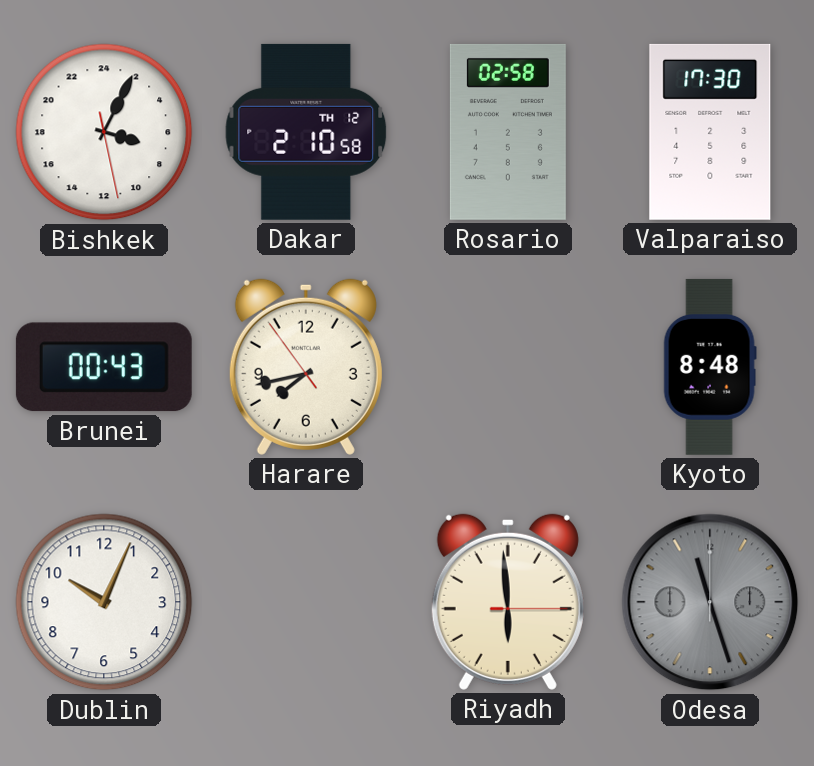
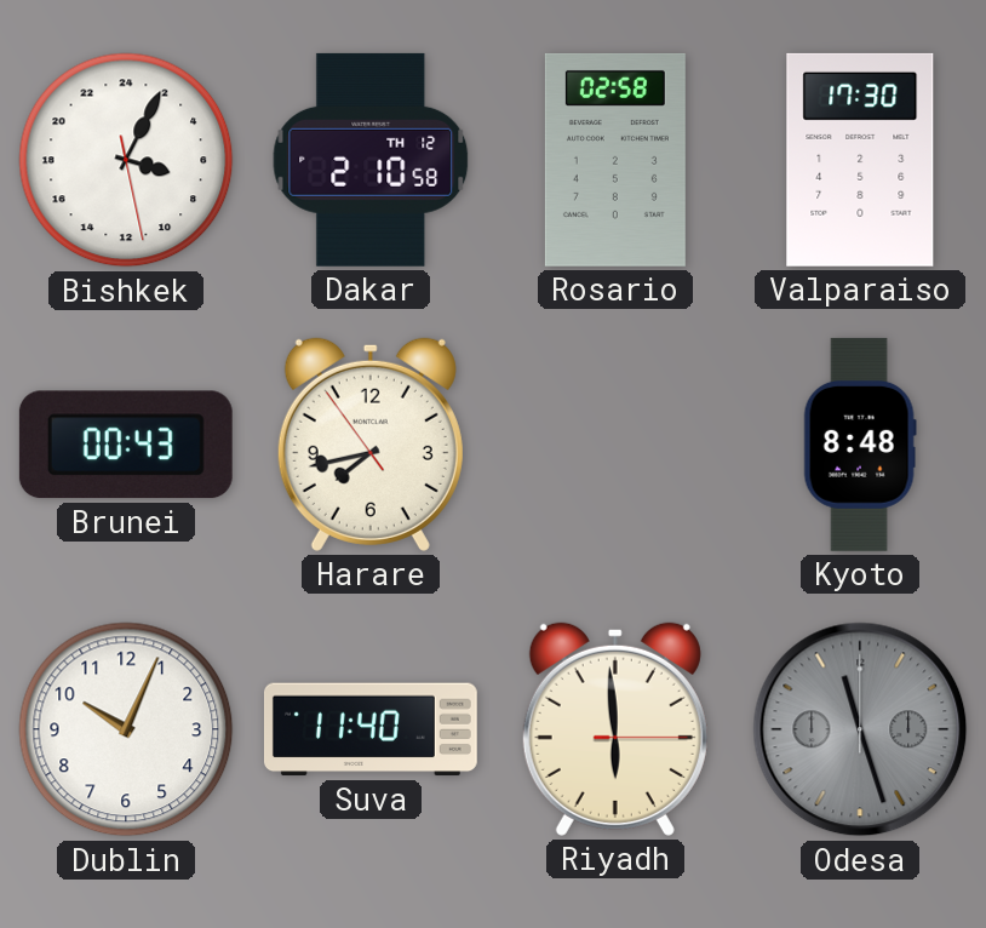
Suva: none -> 11:40
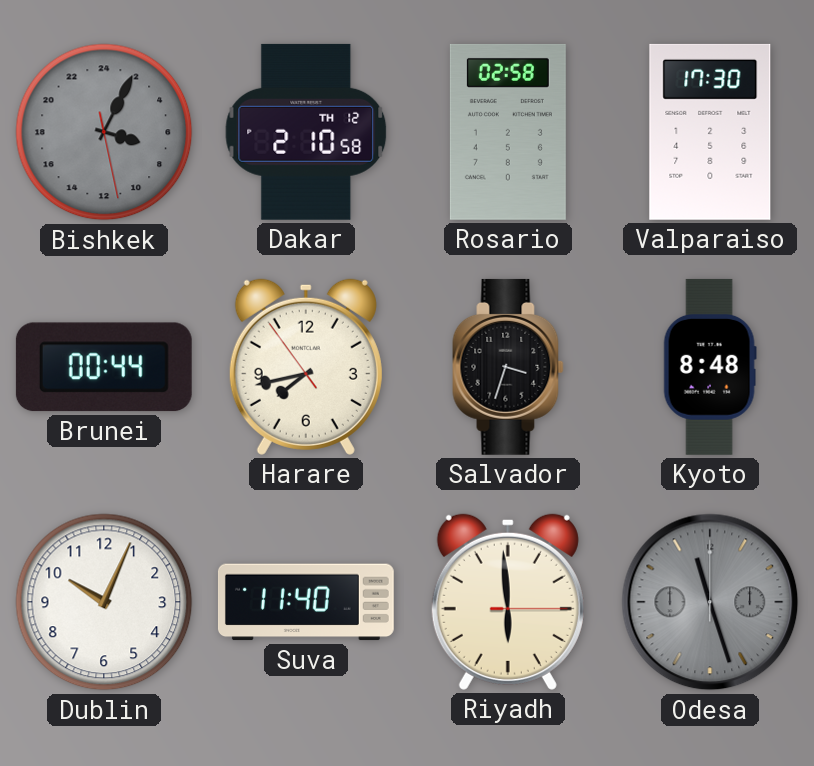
Bishkek dial: white -> grey
Brunei: 00:43 -> 00:44
Salvador: none -> 3:33
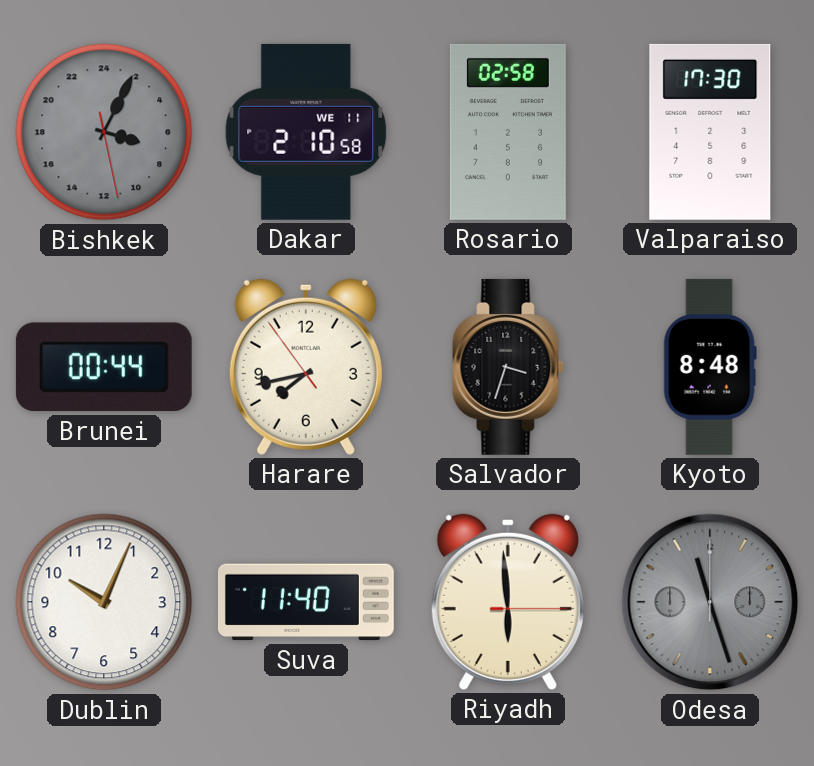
Dakar date: TH 12 -> WE 11
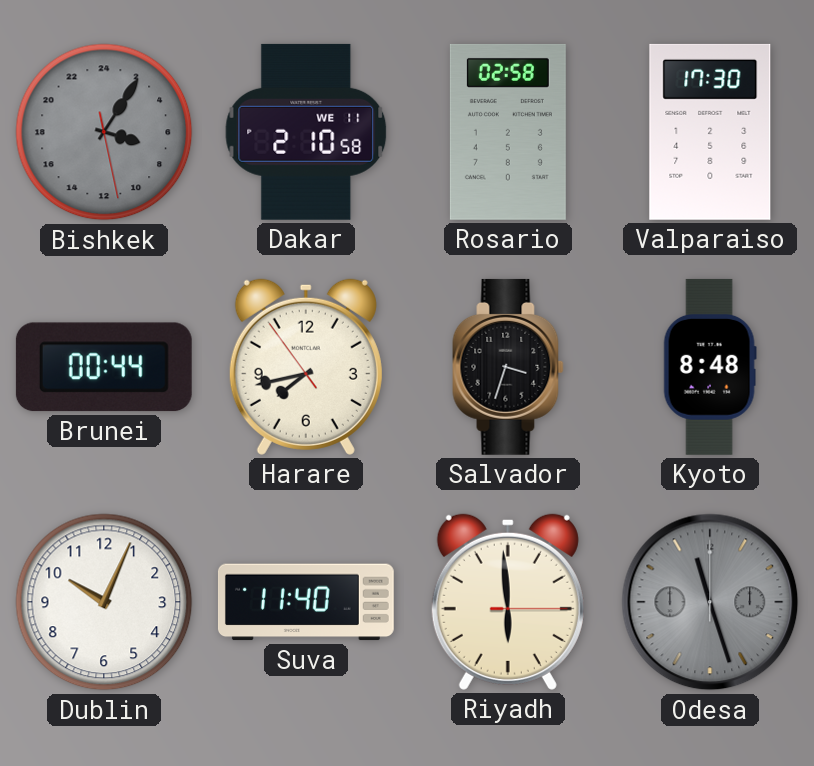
Bishkek: 7:04 -> 7:05
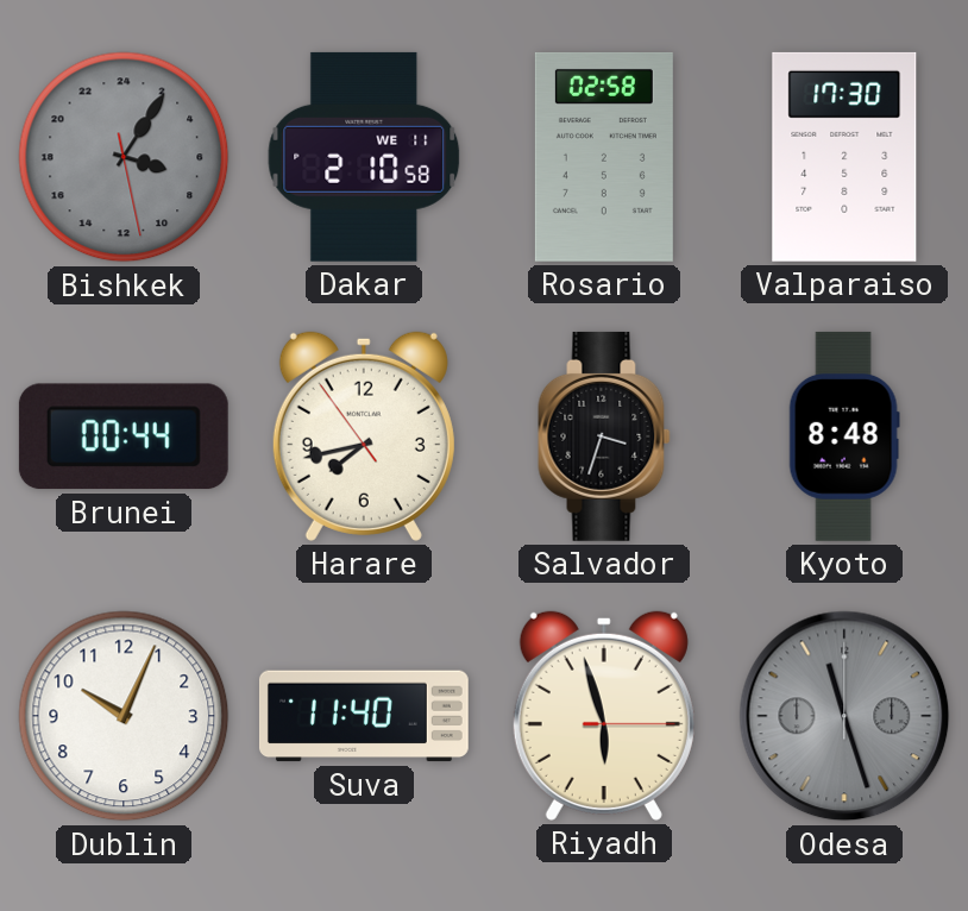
Riyadh: 5:59 -> 5:57
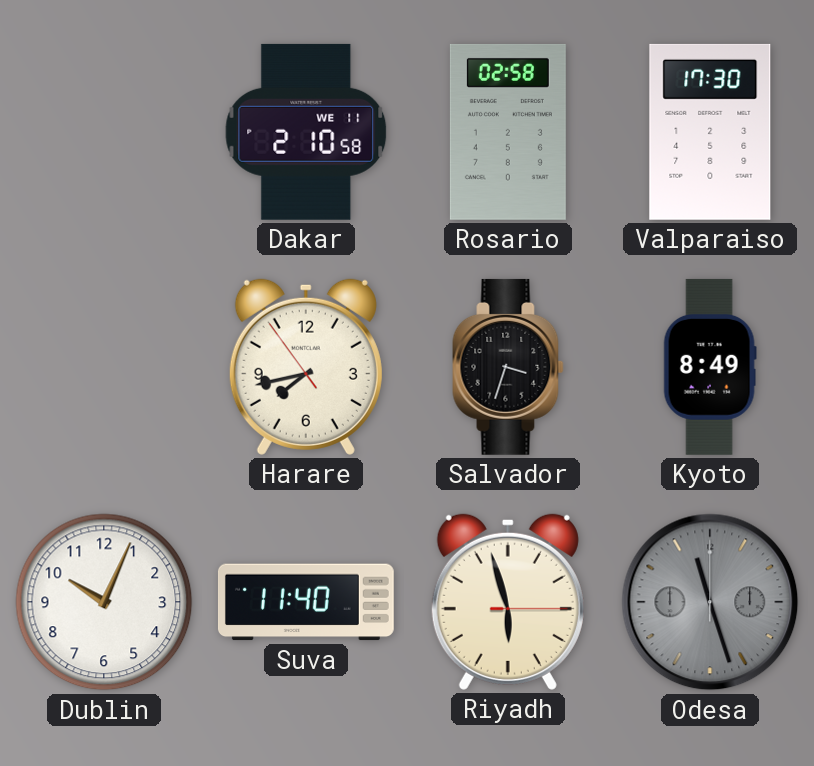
Bishkek: 7:05 -> none
Brunei: 00:44 -> none
Kyoto: 8:48 -> 8:49
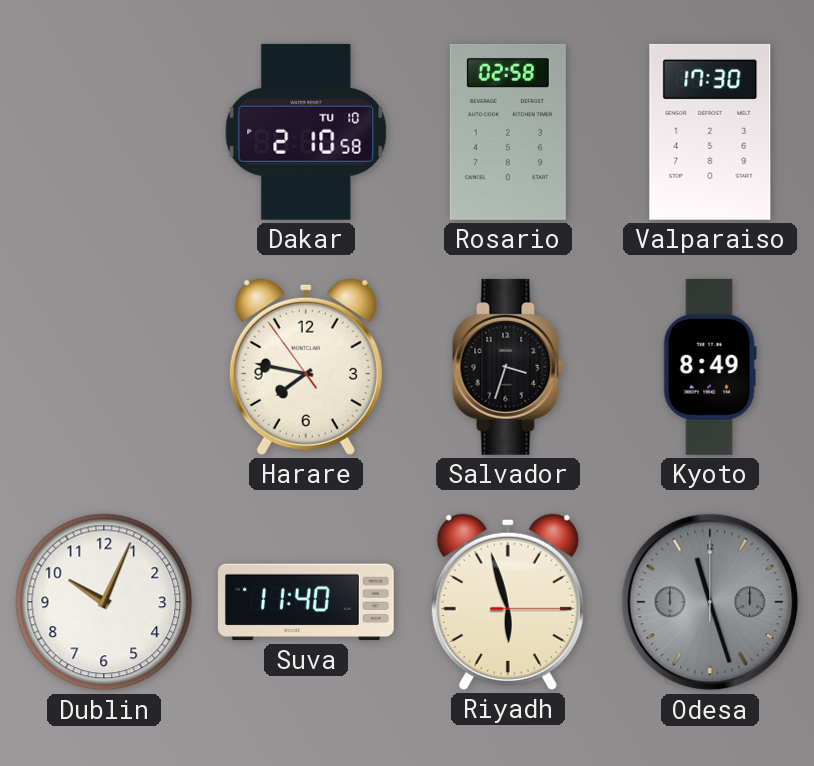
Dakar date: WE 11 -> TU 10
Harare: 7:42 -> 7:46
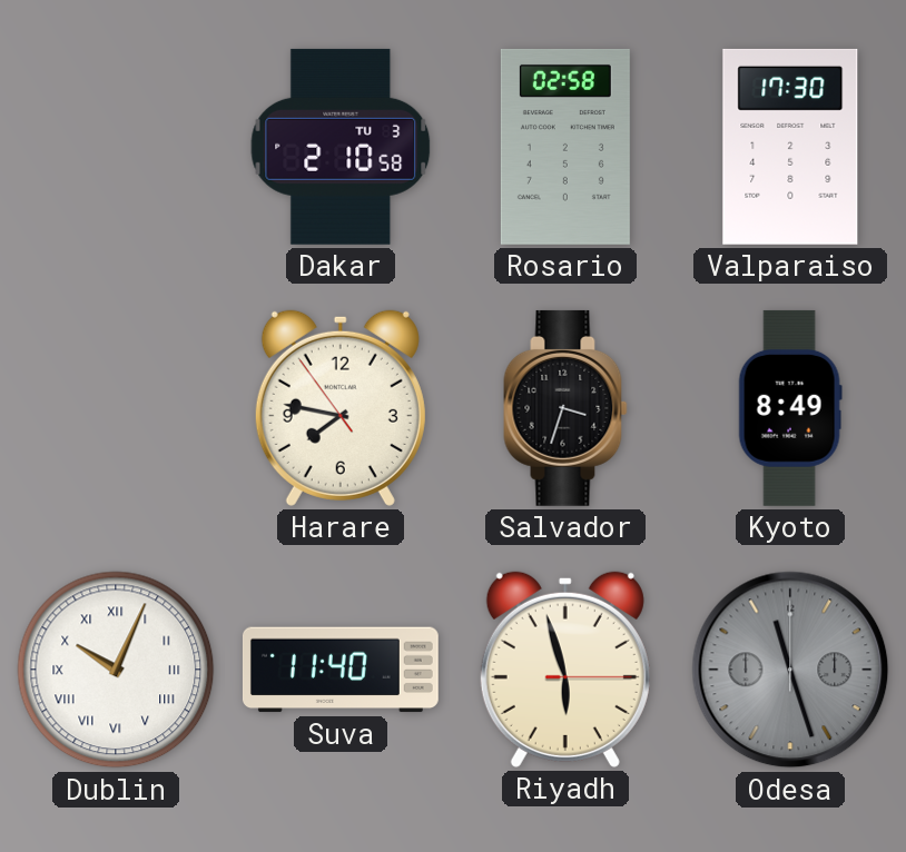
Dakar date: TU 10 -> TU 3
Dublin numerals: Arabic -> Roman
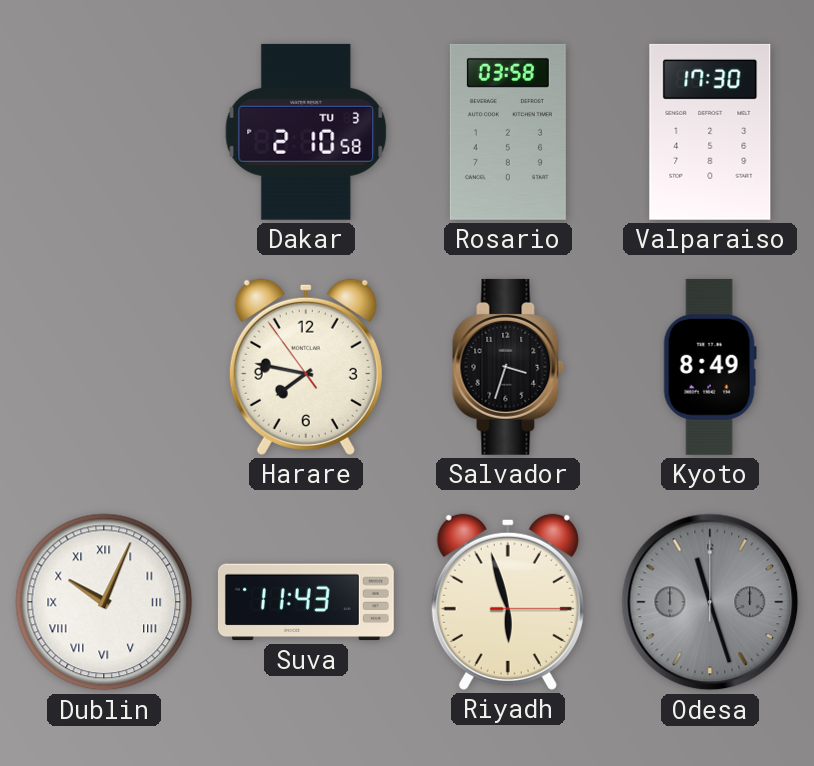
Rosario: 02:58 -> 03:58
Suva: 11:40 -> 11:43
